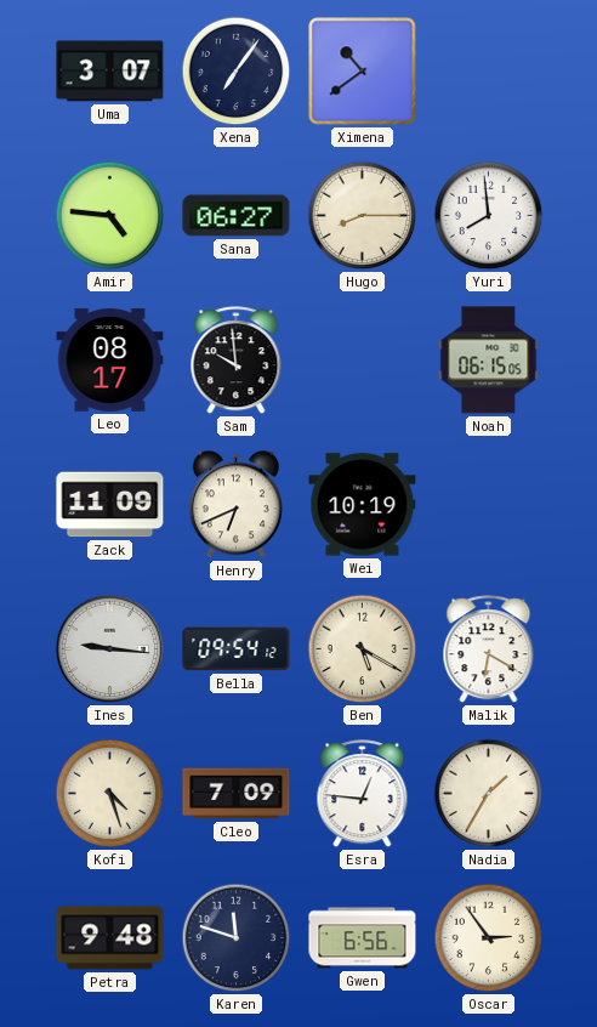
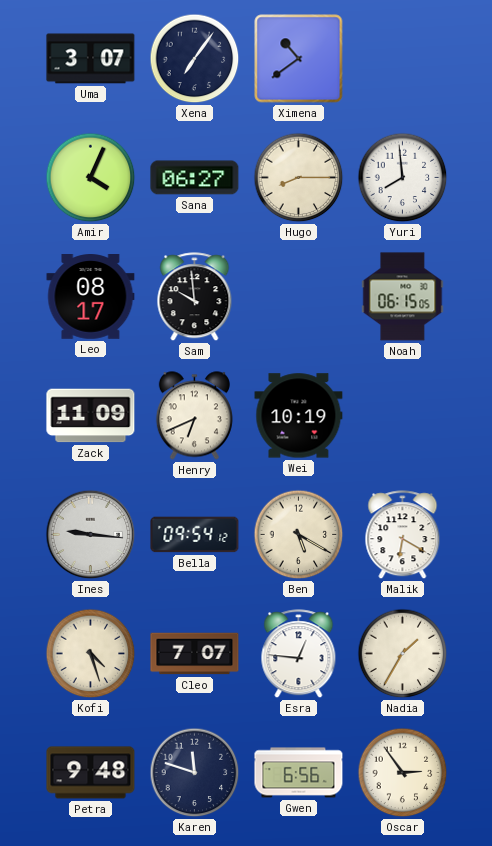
Amir: 4:46 -> 4:04
Cleo: 7:09 -> 7:07
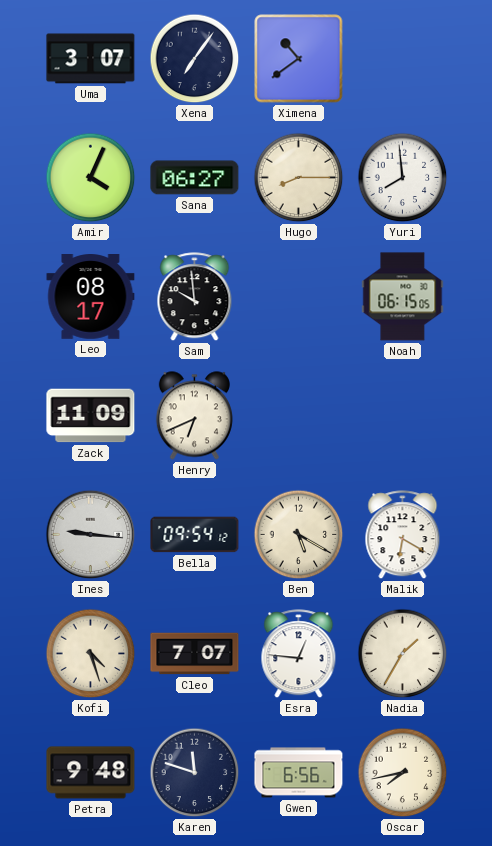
Wei: 10:19 -> none
Oscar: 2:54 -> 7:43
